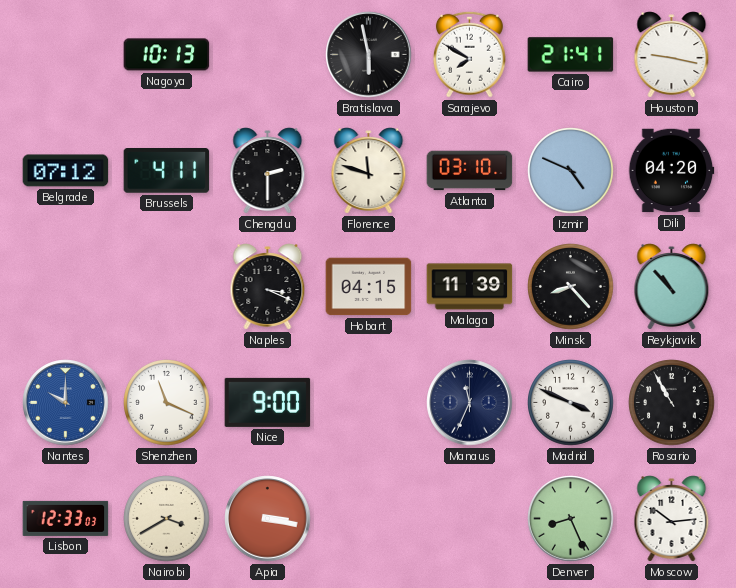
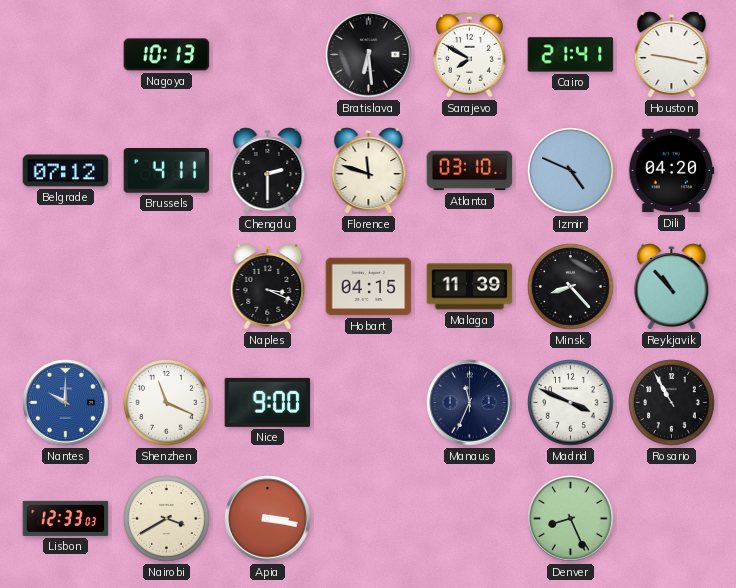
Bratislava: 5:58 -> 6:29
Moscow: 10:14 -> none
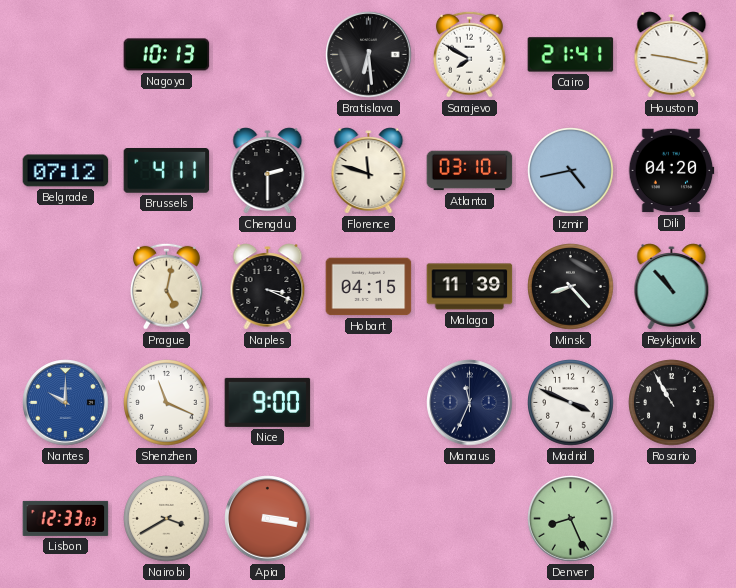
Izmir: 4:49 -> 4:43
Prague: none -> 5:02
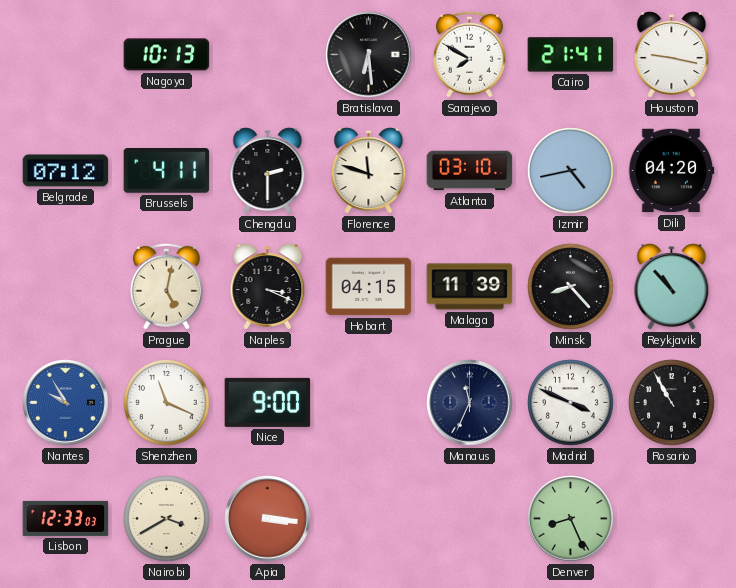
Nantes: 10:00 -> 9:55
Apia: 3:17 -> 3:16
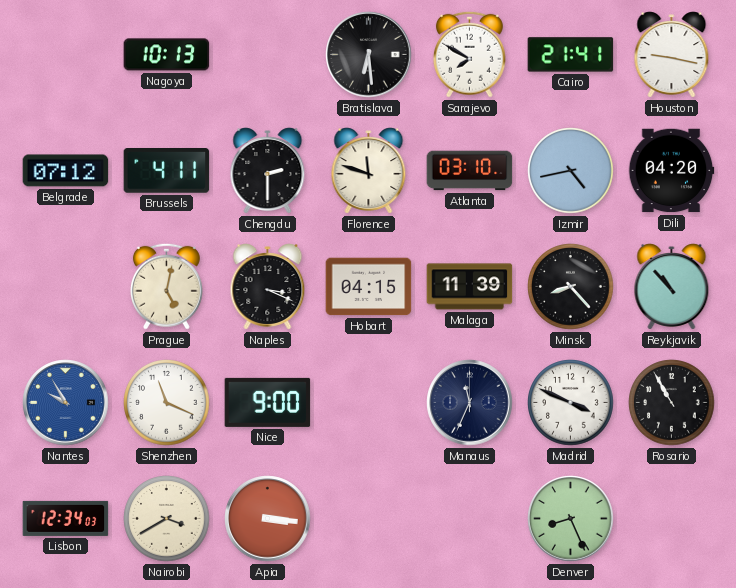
Lisbon: 12:33 -> 12:34
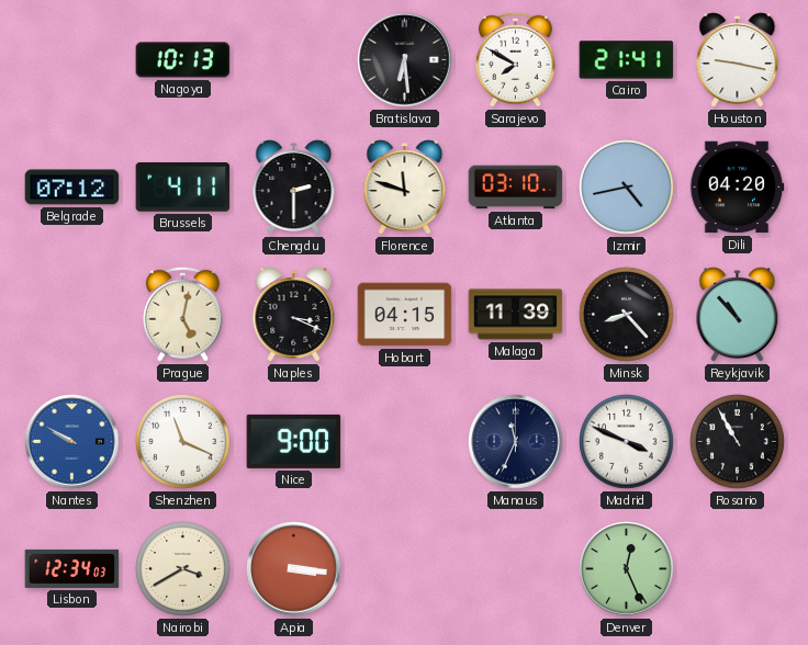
Nantes: 9:55 -> 9:50
Denver: 8:26 -> 12:26
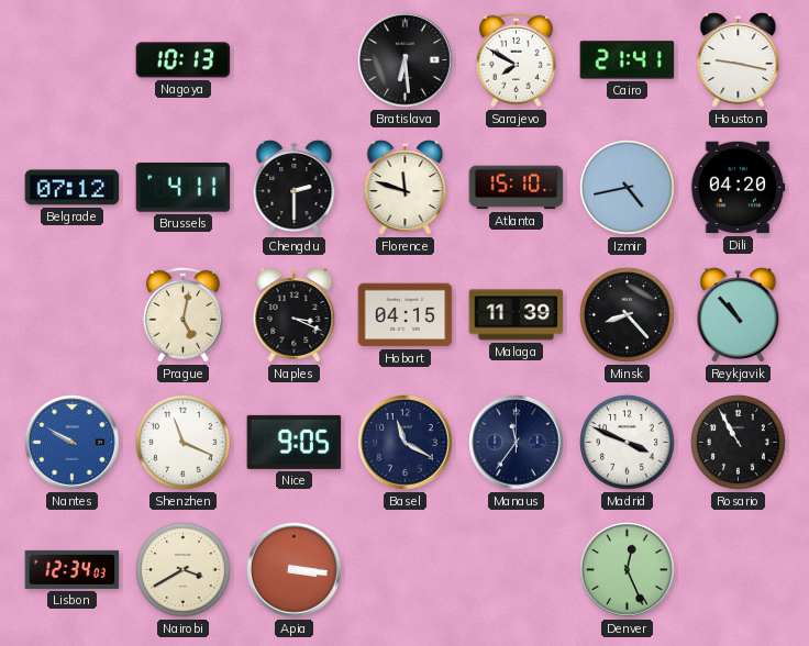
Atlanta: 03:10 -> 15:10
Nice: 9:00 -> 9:05
Basel: none -> 11:20
Manaus: 11:34 -> 11:36
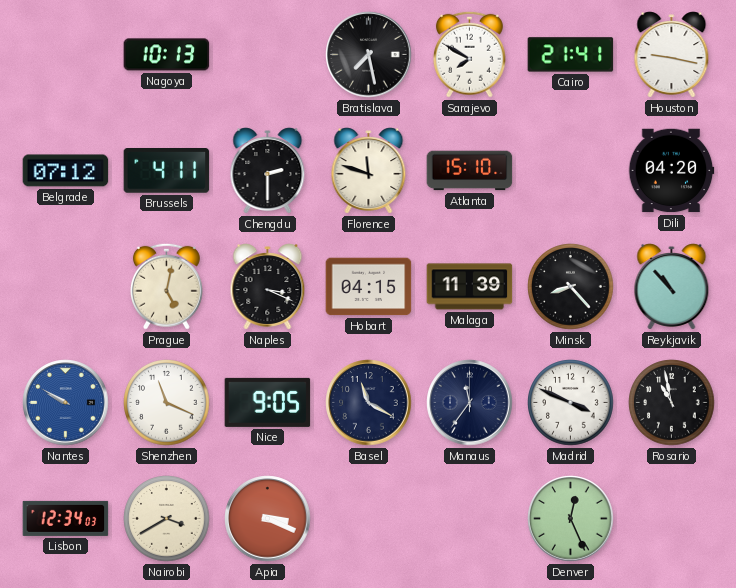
Bratislava: 6:29 -> 7:28
Izmir: 4:43 -> none
Rosario: 10:55 -> 10:58
Apia: 3:16 -> 3:19
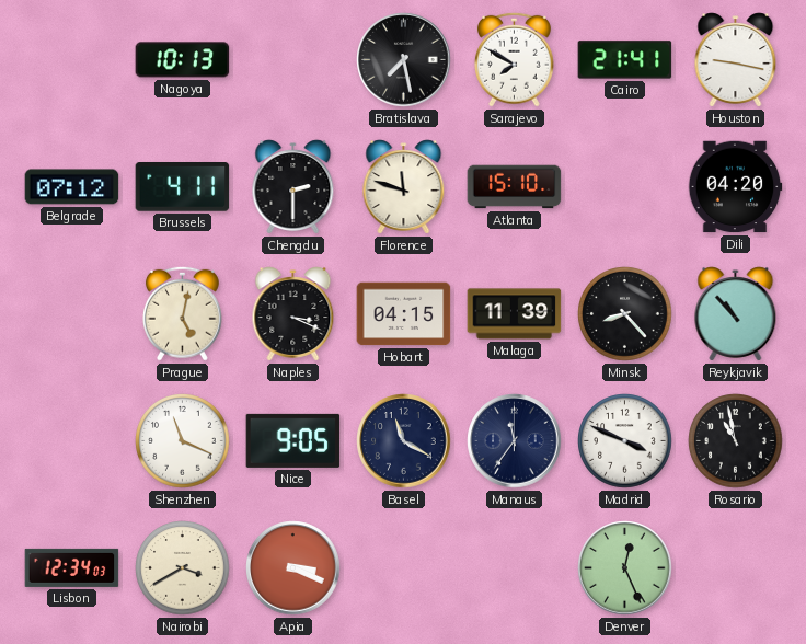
Nantes: 9:50 -> none
